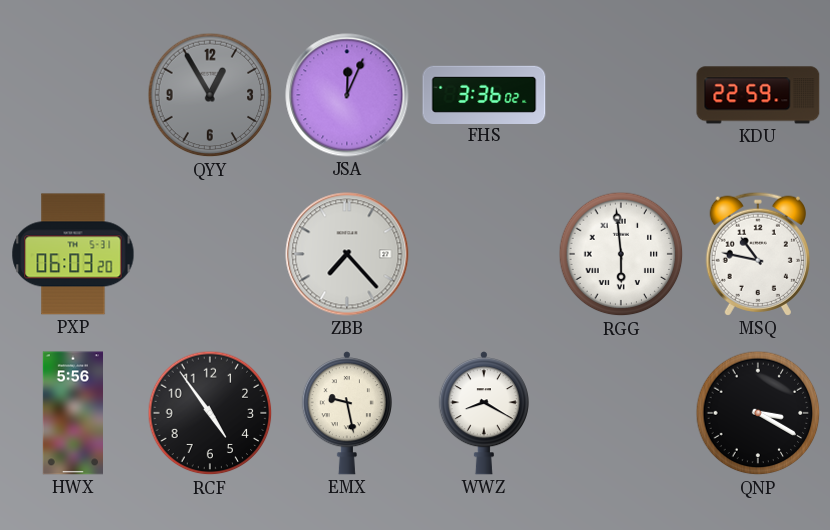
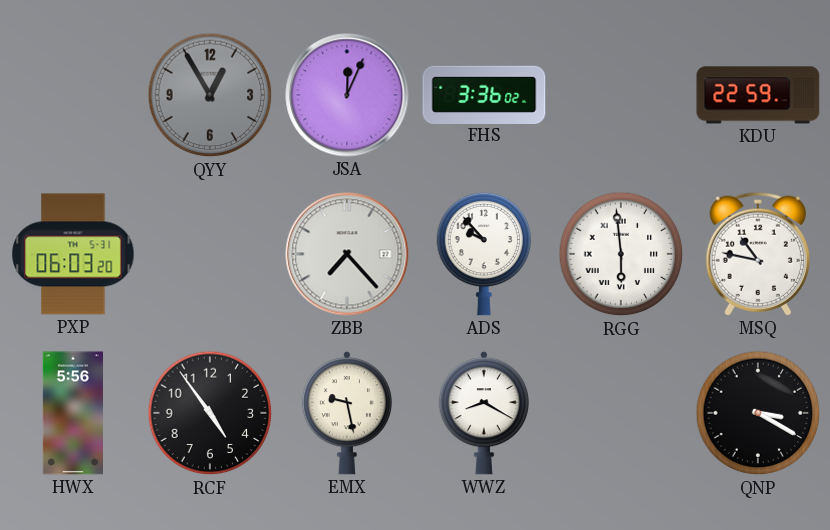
ADS: none -> 9:53
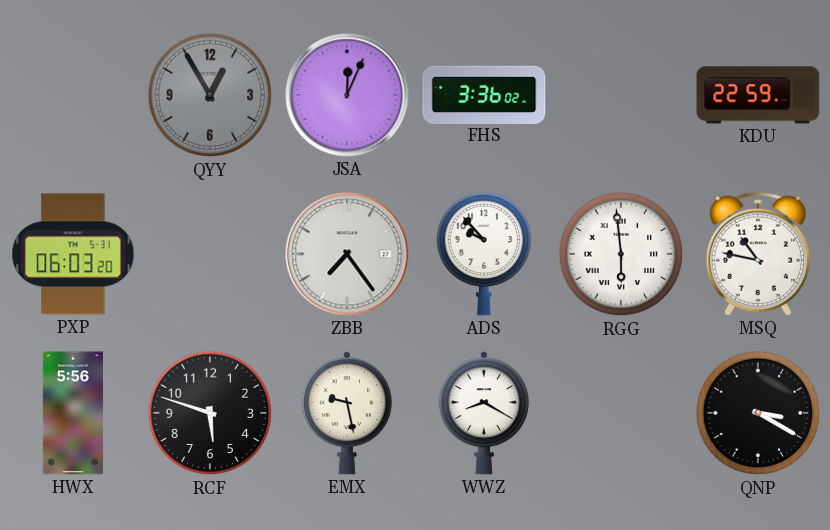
ZBB: 7:23 -> 7:24
RCF: 4:54 -> 5:48
